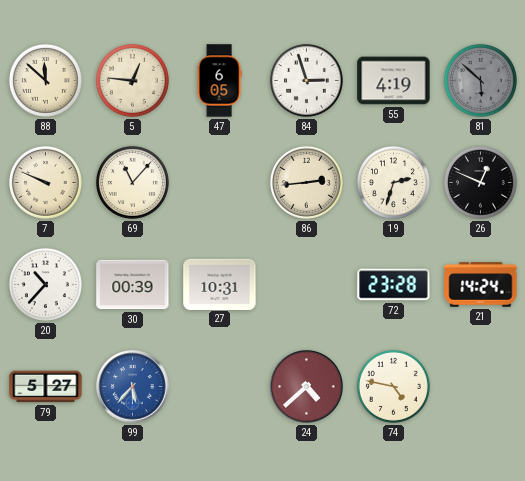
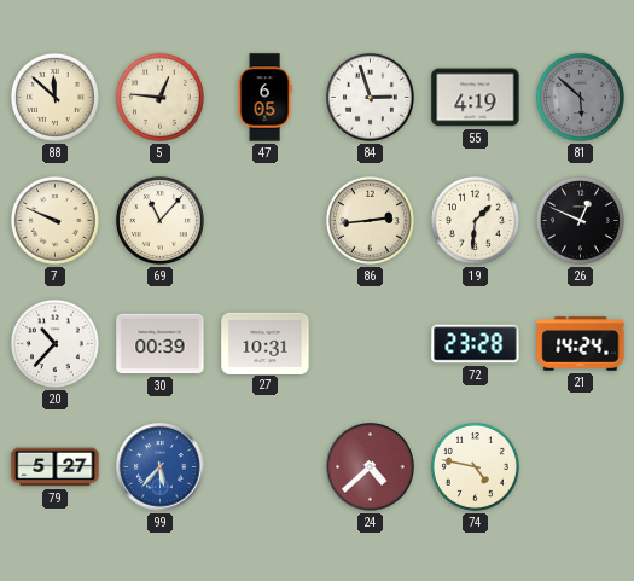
19: 2:33 -> 1:31
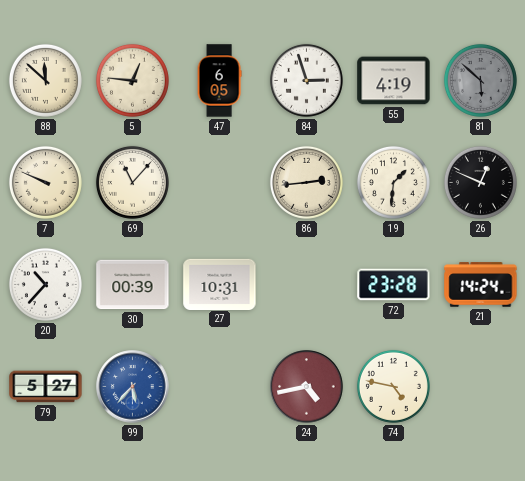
24: 4:38 -> 4:43
